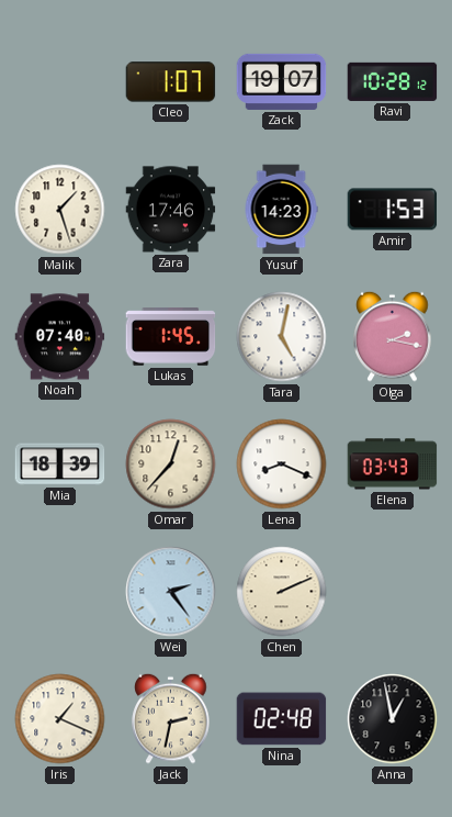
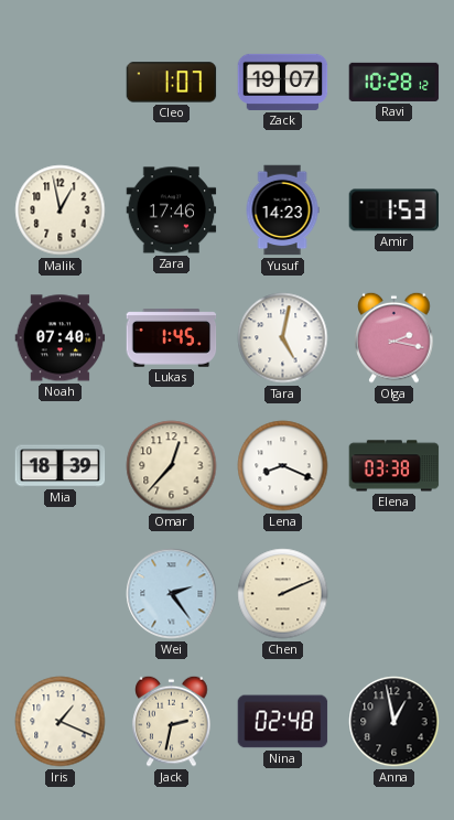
Malik: 1:27 -> 12:58
Elena: 03:43 -> 03:38
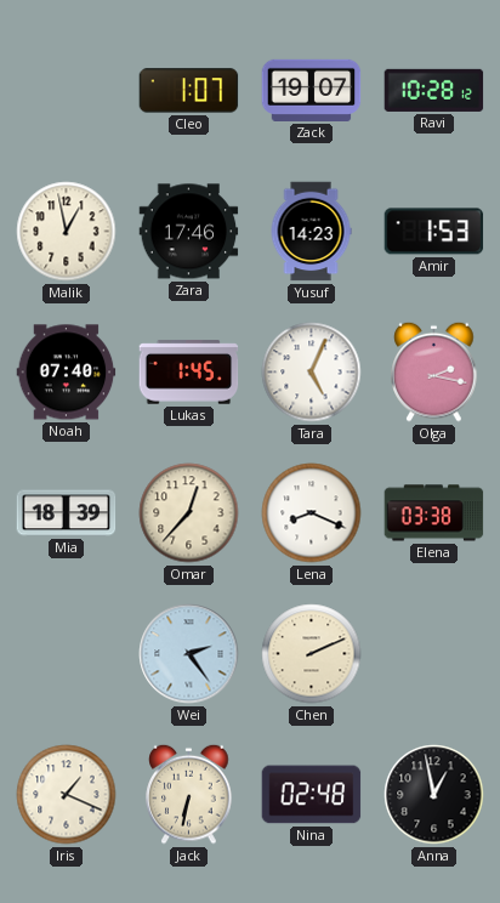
Tara: 5:02 -> 5:04
Jack: 2:32 -> 6:32
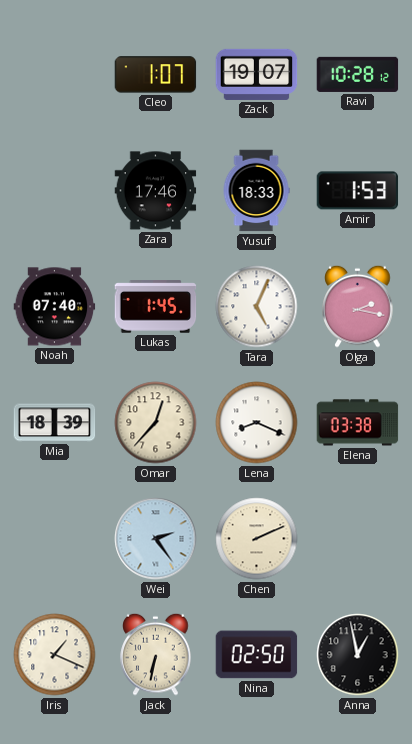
Malik: 12:58 -> none
Yusuf: 14:23 -> 18:33
Nina: 02:48 -> 02:50
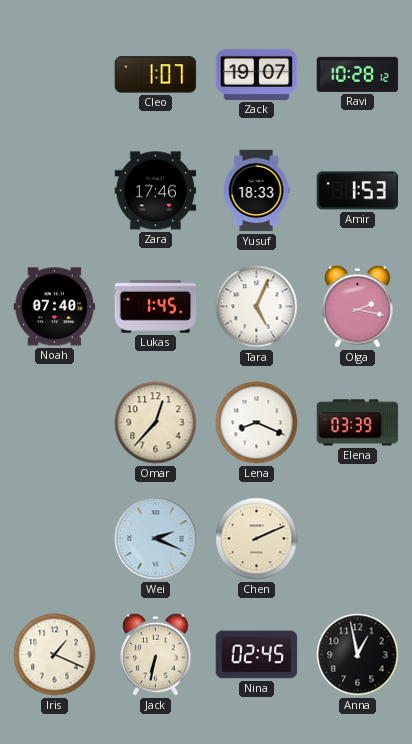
Mia: 18:39 -> none
Elena: 03:38 -> 03:39
Wei: 2:24 -> 2:19
Nina: 02:50 -> 02:45
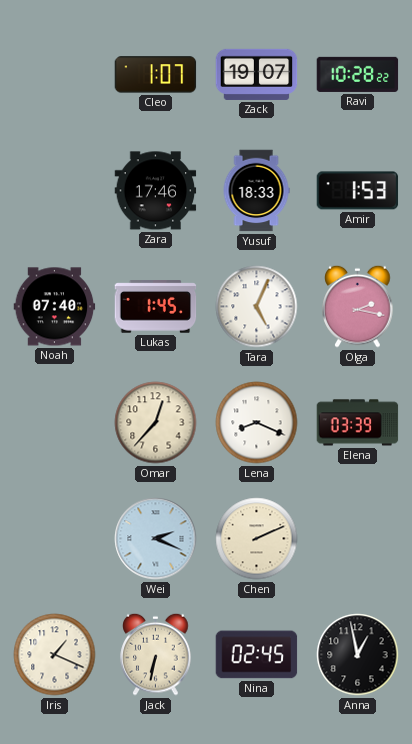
Ravi: 10:28:12 -> 10:28:22
